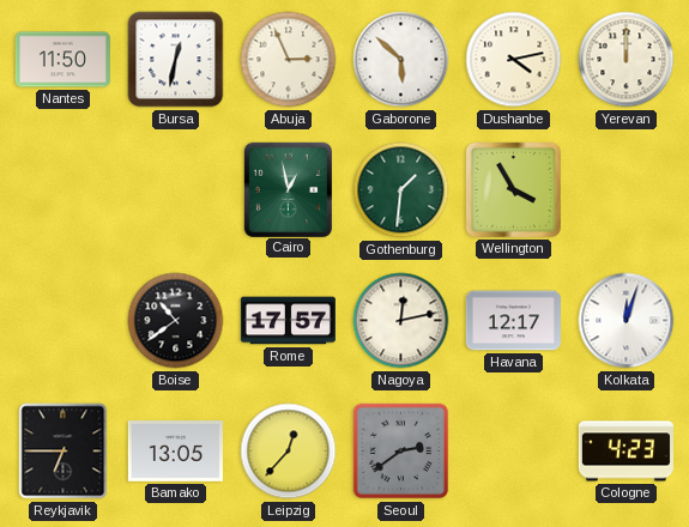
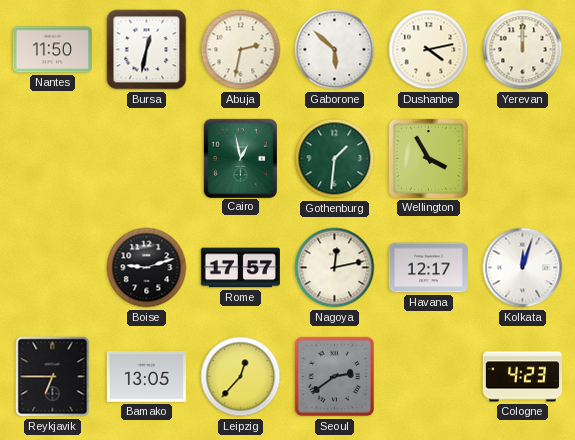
Abuja: 2:56 -> 2:32
Boise: 10:39 -> 9:12
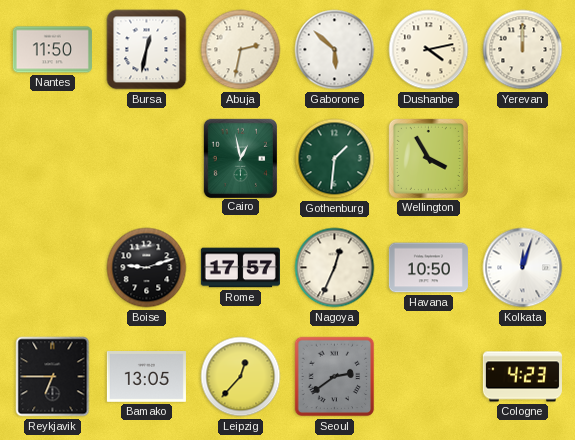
Nagoya: 12:13 -> 12:34
Havana: 12:17 -> 10:50
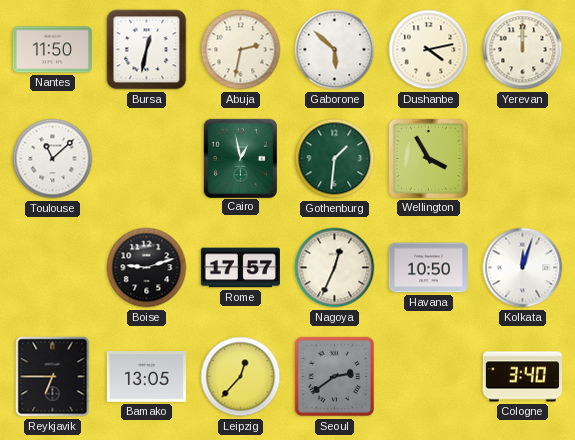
Toulouse: none -> 11:08
Cologne: 4:23 -> 3:40
